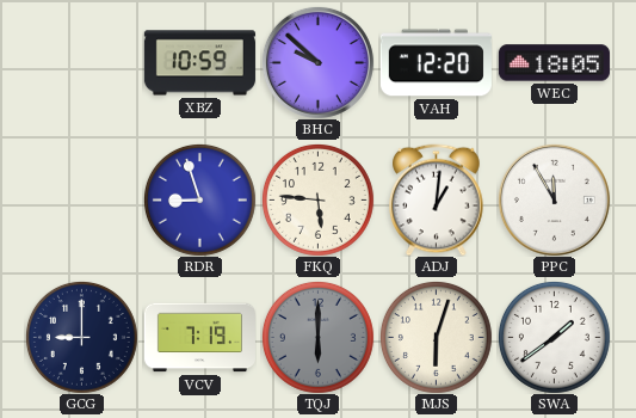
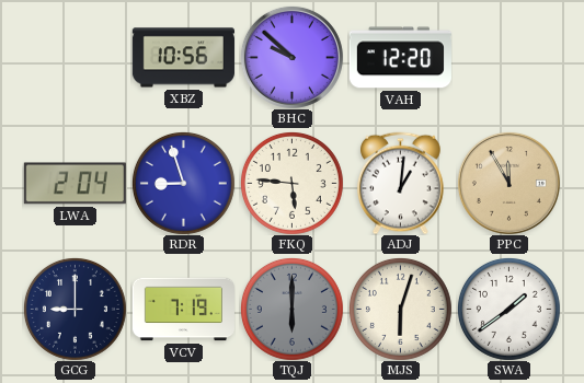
XBZ: 10:59 -> 10:56
WEC: 18:05 -> none
LWA: none -> 2:04
PPC dial: white -> champagne
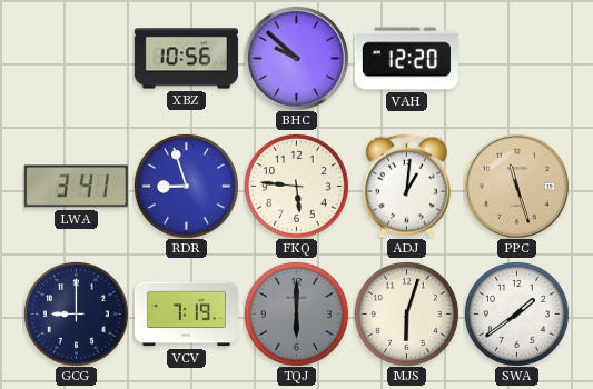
LWA: 2:04 -> 3:41
PPC: 11:55 -> 11:27
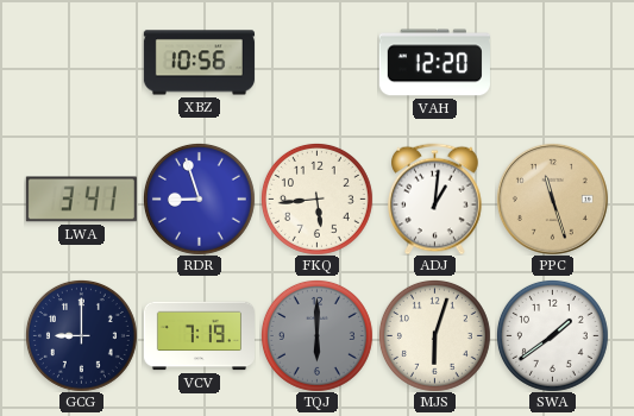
BHC: 9:52 -> none
FKQ: 5:46 -> 5:44
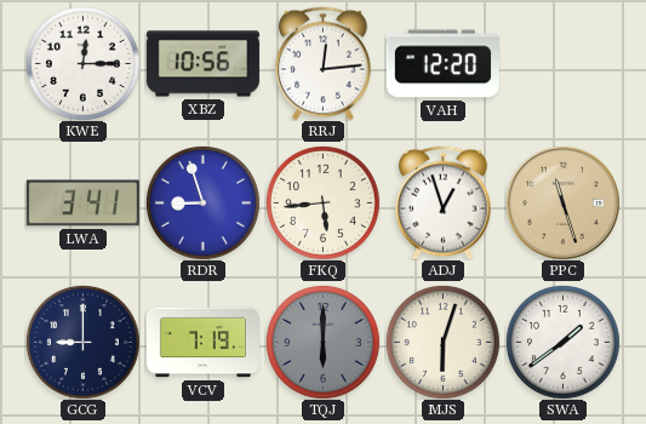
KWE: none -> 12:15
RRJ: none -> 12:14
ADJ: 1:01 -> 12:57
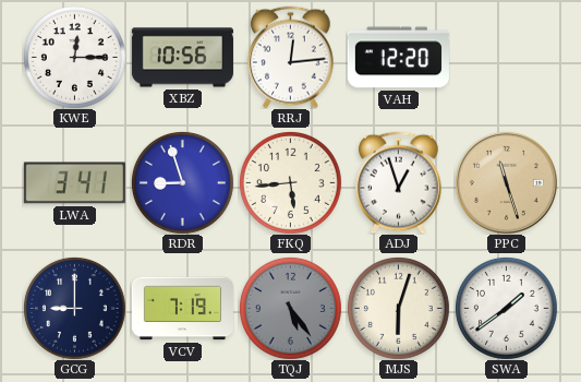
TQJ: 6:00 -> 5:24
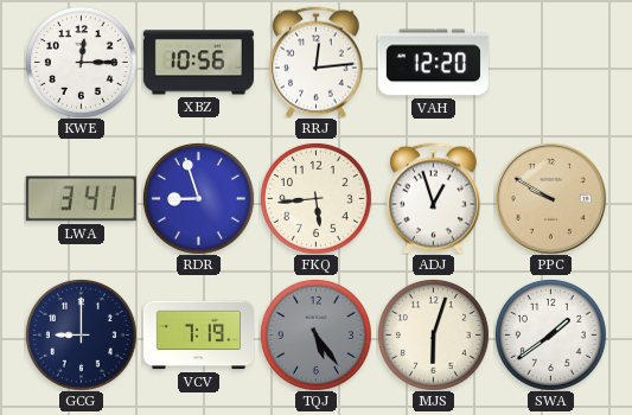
PPC: 11:27 -> 9:50
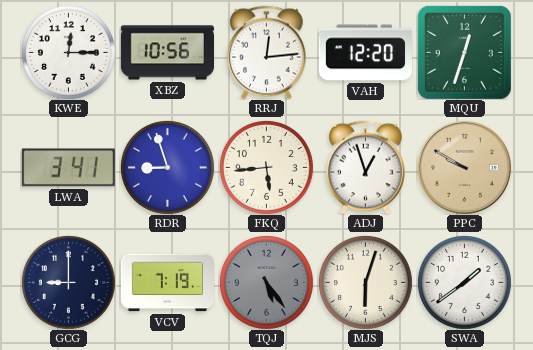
MQU: none -> 12:33
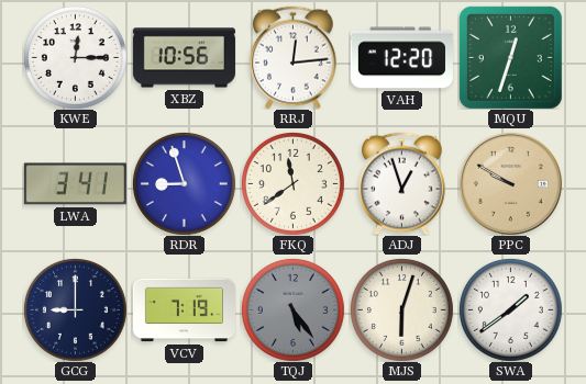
FKQ: 5:44 -> 11:39
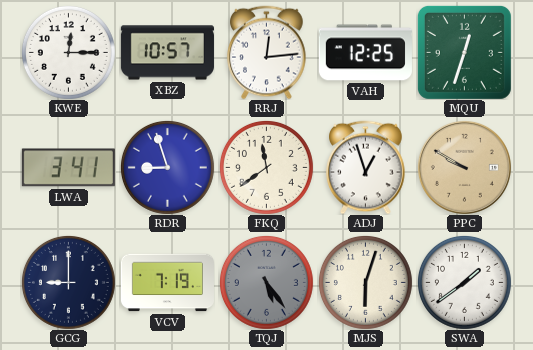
XBZ: 10:56 -> 10:57
VAH: 12:20 -> 12:25
